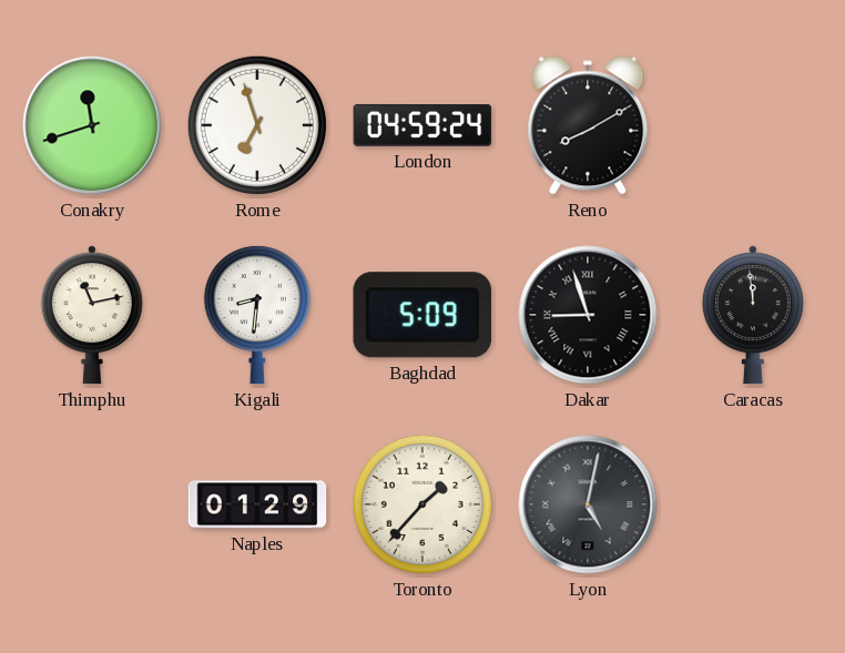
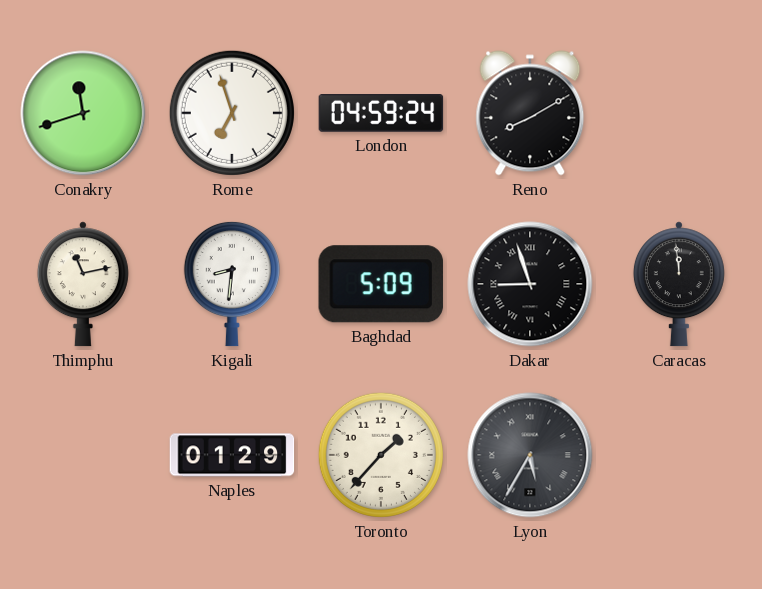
Lyon: 5:02 -> 5:35
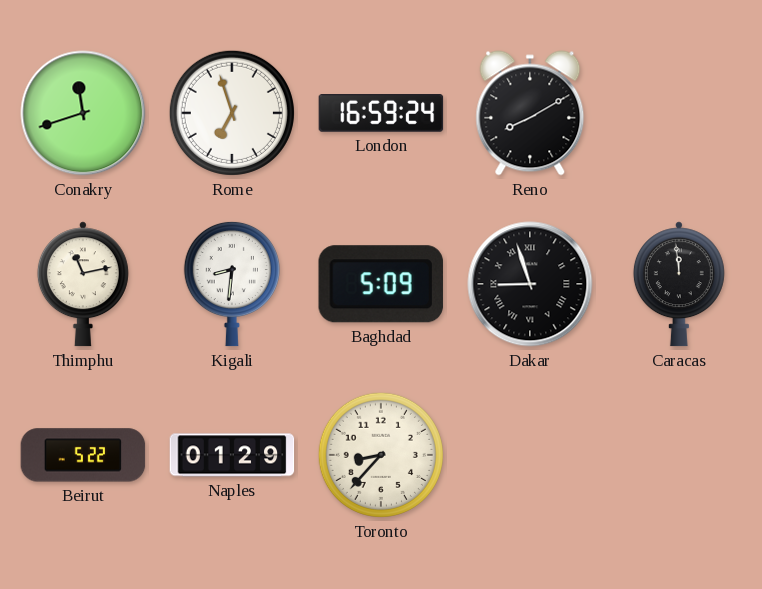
London: 04:59 -> 16:59
Beirut: none -> 5:22
Toronto: 1:37 -> 8:37
Lyon: 5:35 -> none
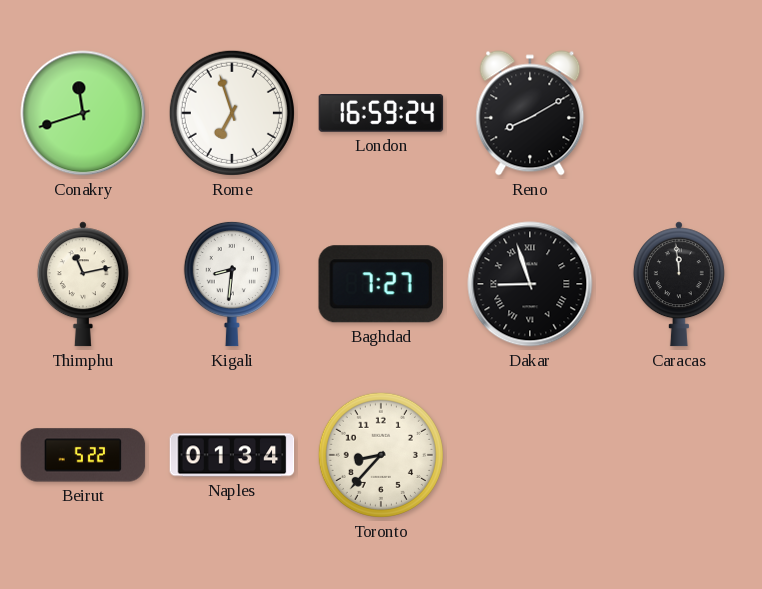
Baghdad: 5:09 -> 7:27
Naples: 01:29 -> 01:34
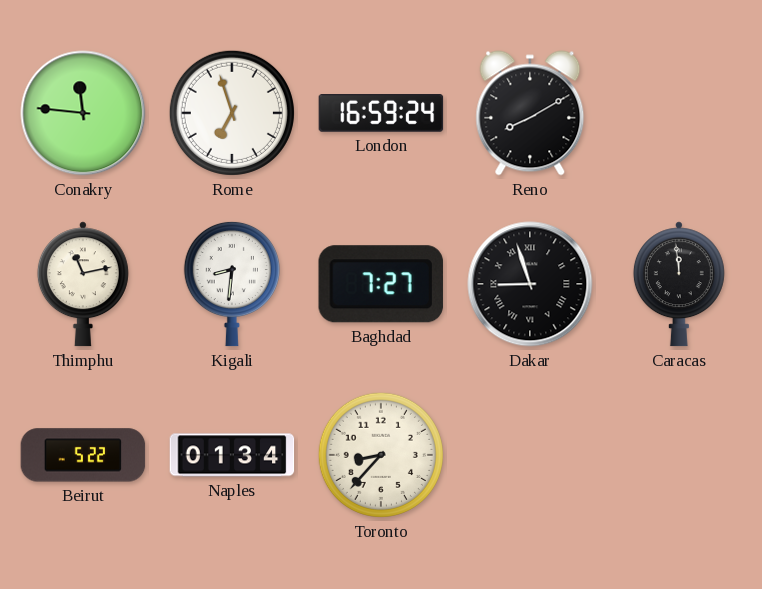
Conakry: 11:42 -> 11:46
